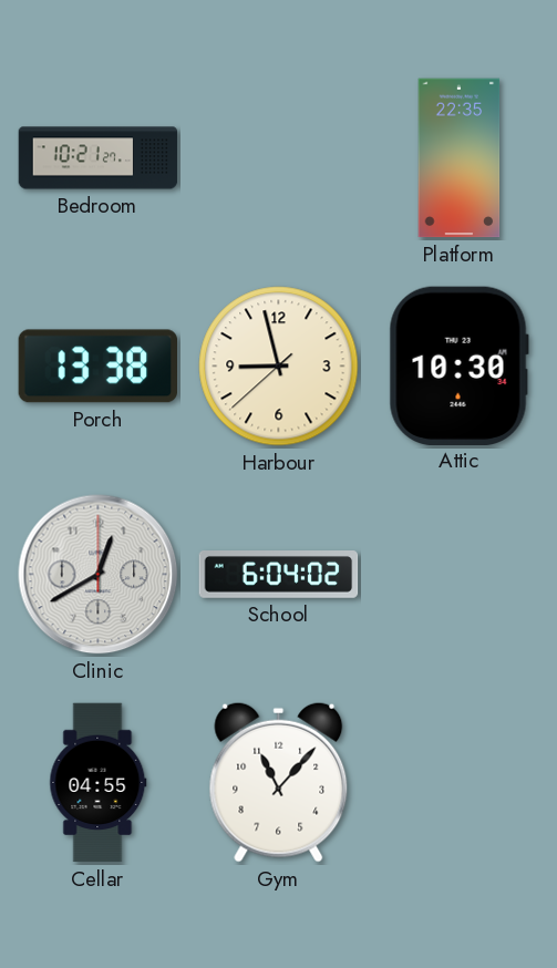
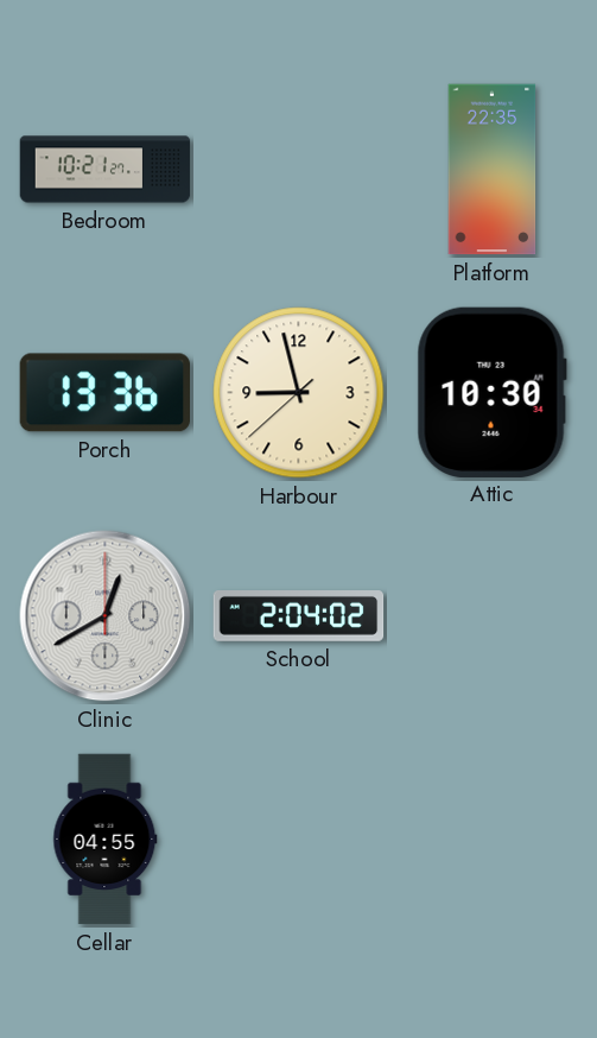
Porch: 13:38 -> 13:36
School: 6:04 -> 2:04
Gym: 11:07 -> none
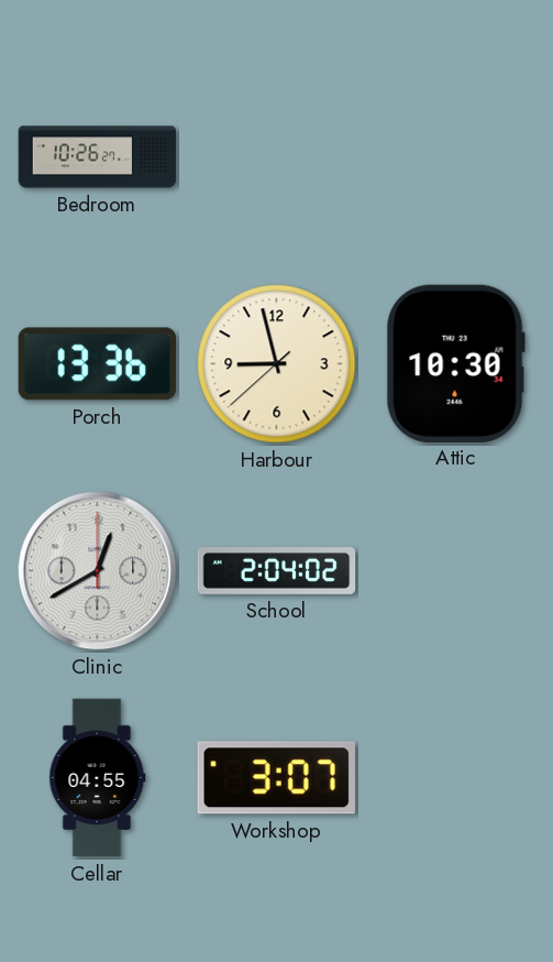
Bedroom: 10:21 -> 10:26
Platform: 22:35 -> none
Workshop: none -> 3:07
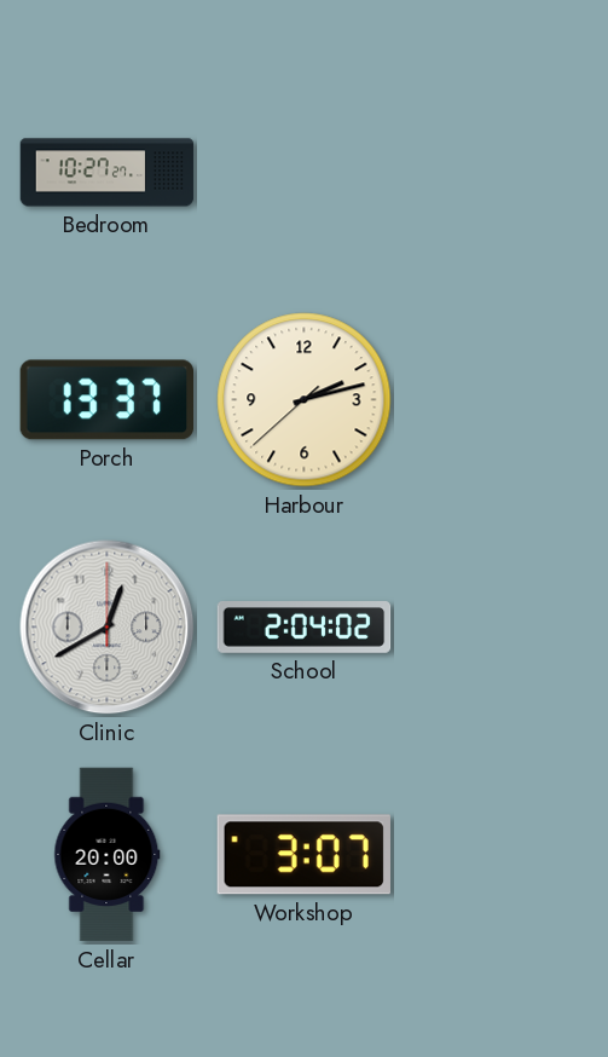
Bedroom: 10:26 -> 10:27
Porch: 13:36 -> 13:37
Harbour: 8:57 -> 2:12
Attic: 10:30 -> none
Cellar: 04:55 -> 20:00
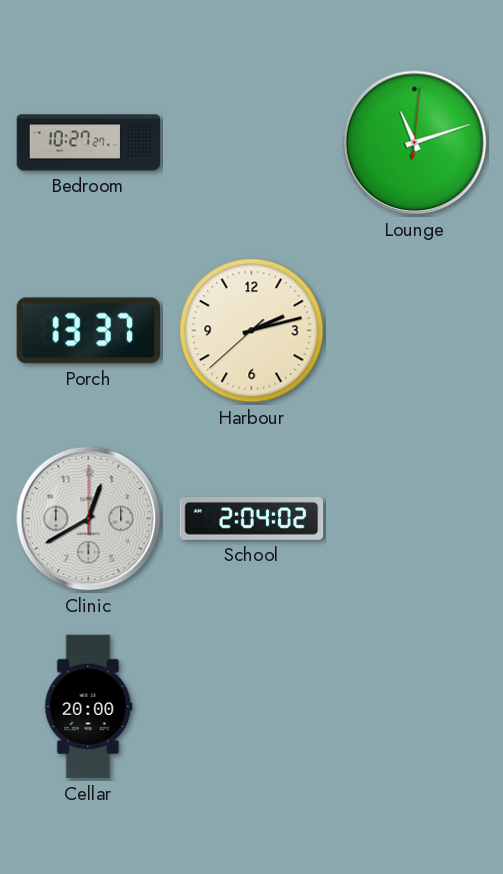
Lounge: none -> 11:12
Workshop: 3:07 -> none
